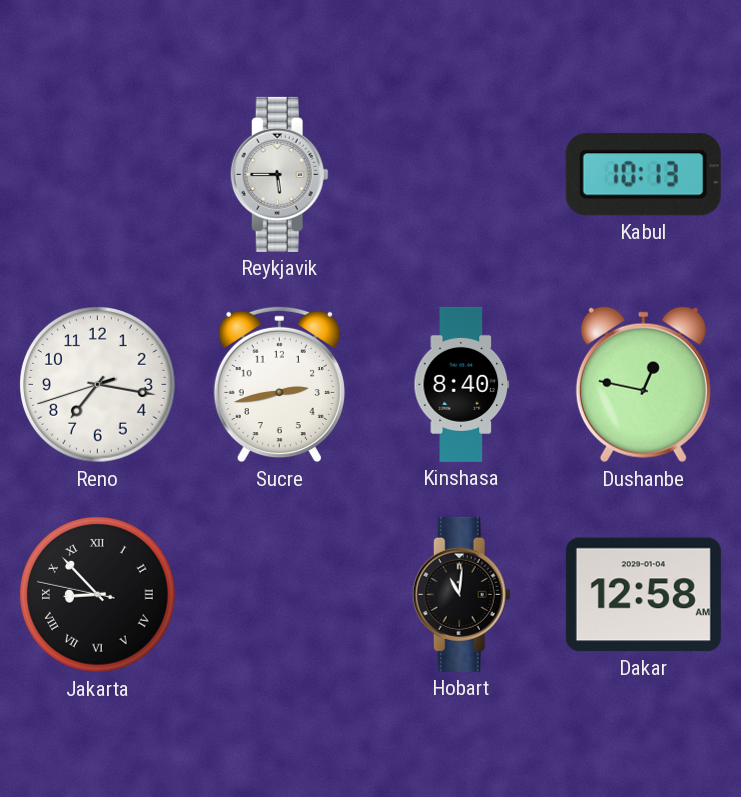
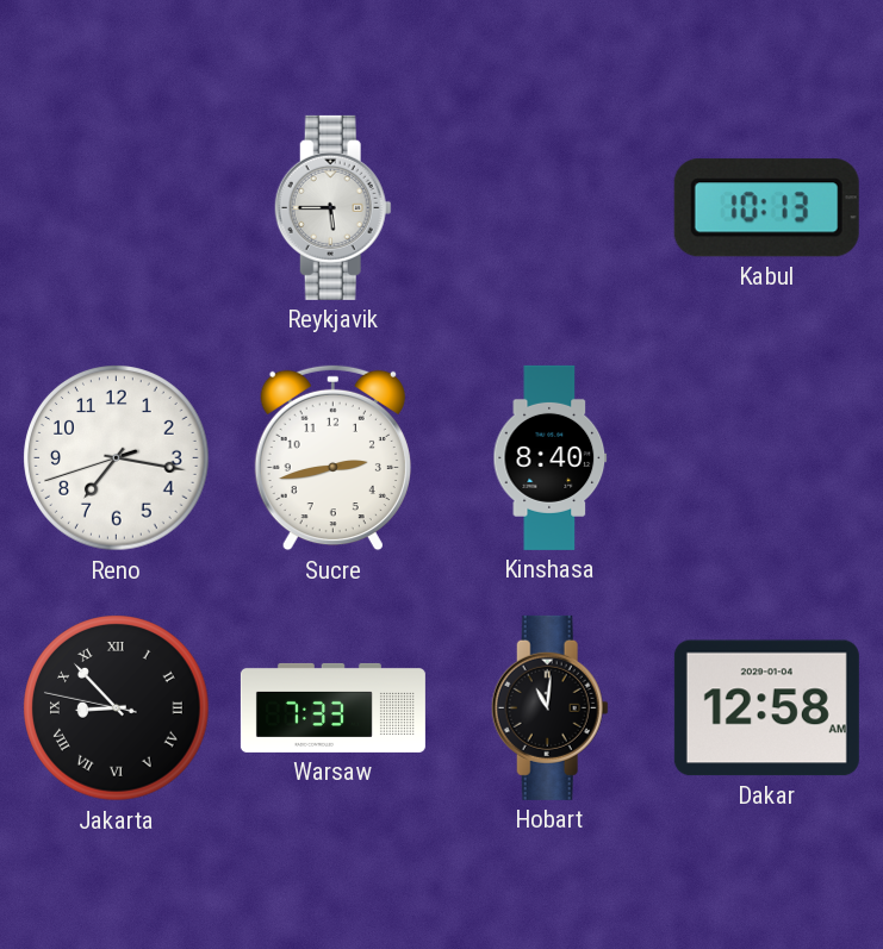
Dushanbe: 12:47 -> none
Warsaw: none -> 7:33
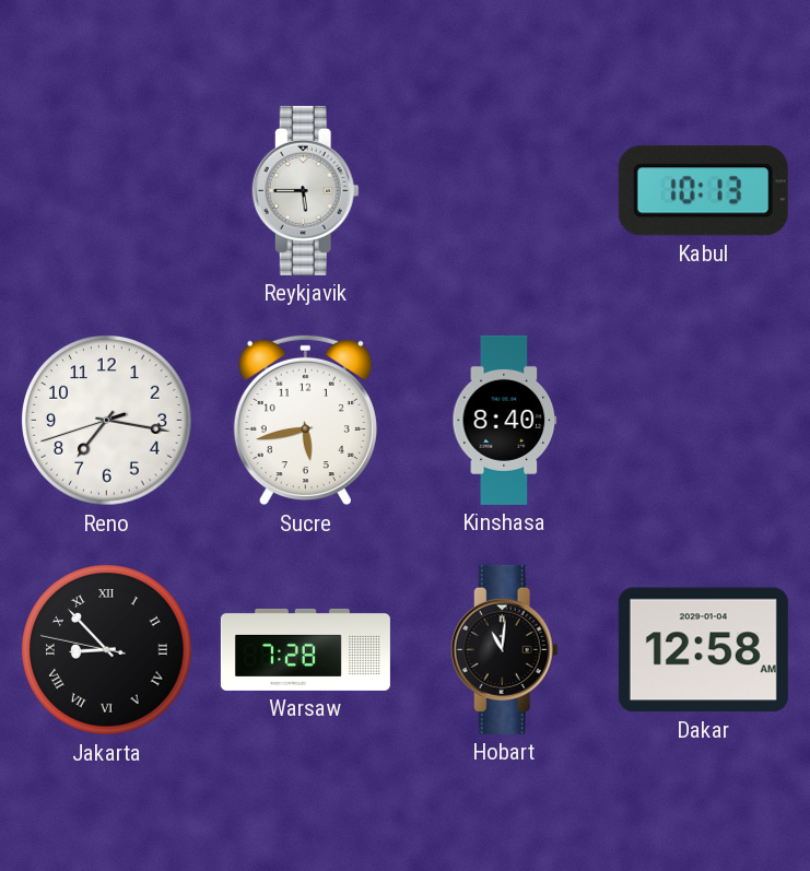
Sucre: 2:43 -> 5:43
Warsaw: 7:33 -> 7:28
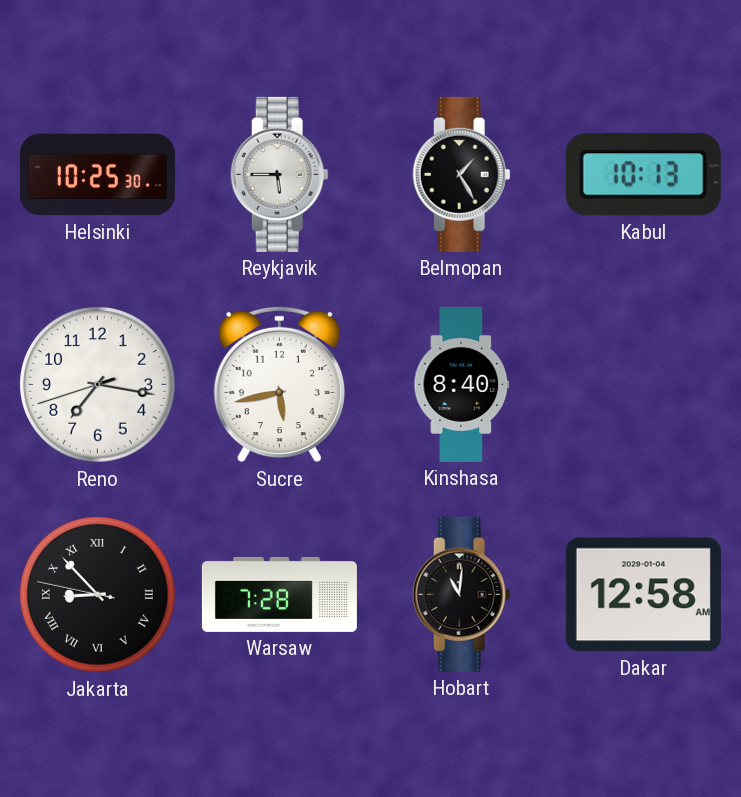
Helsinki: none -> 10:25
Belmopan: none -> 1:25
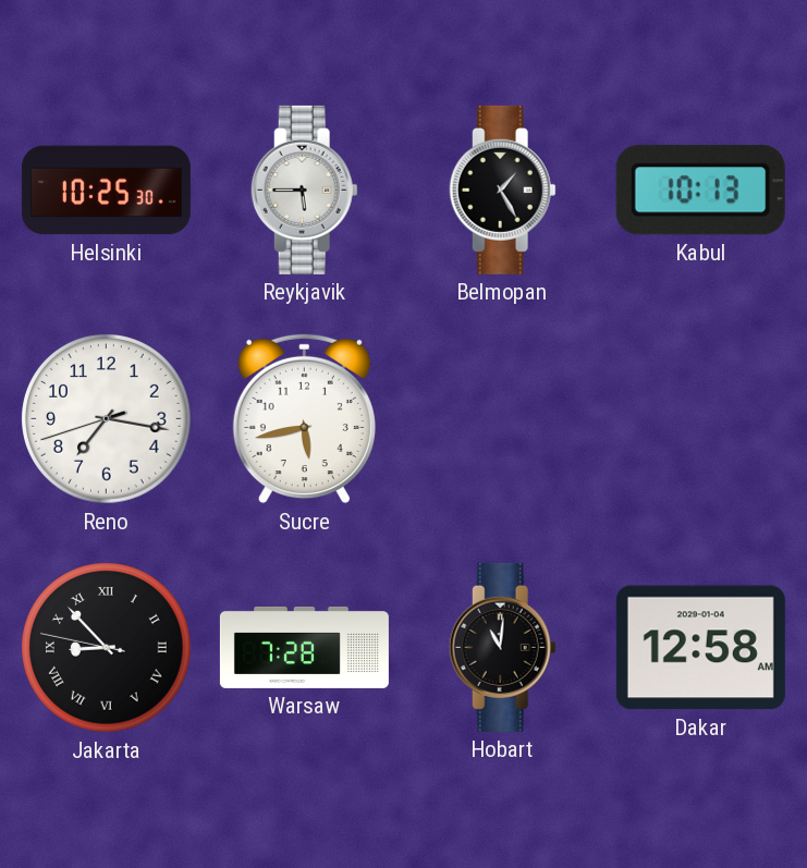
Kinshasa: 8:40 -> none
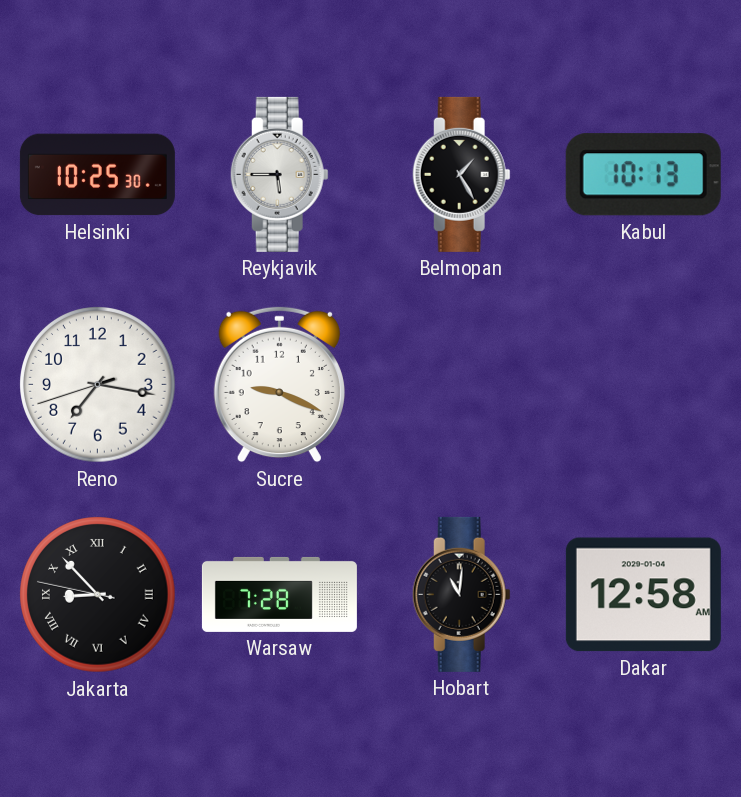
Sucre: 5:43 -> 9:19
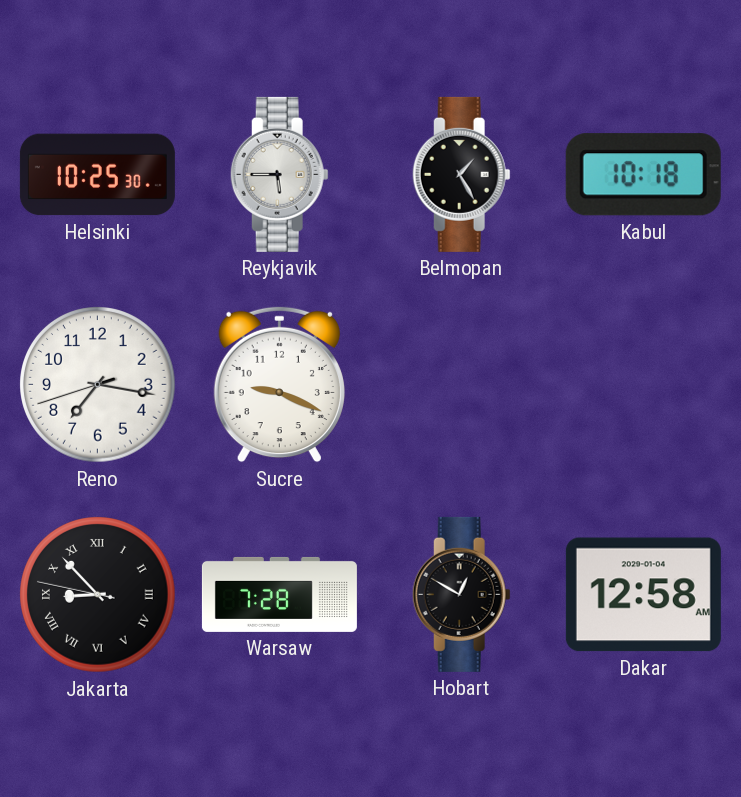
Kabul: 10:13 -> 10:18
Hobart: 11:01 -> 12:50
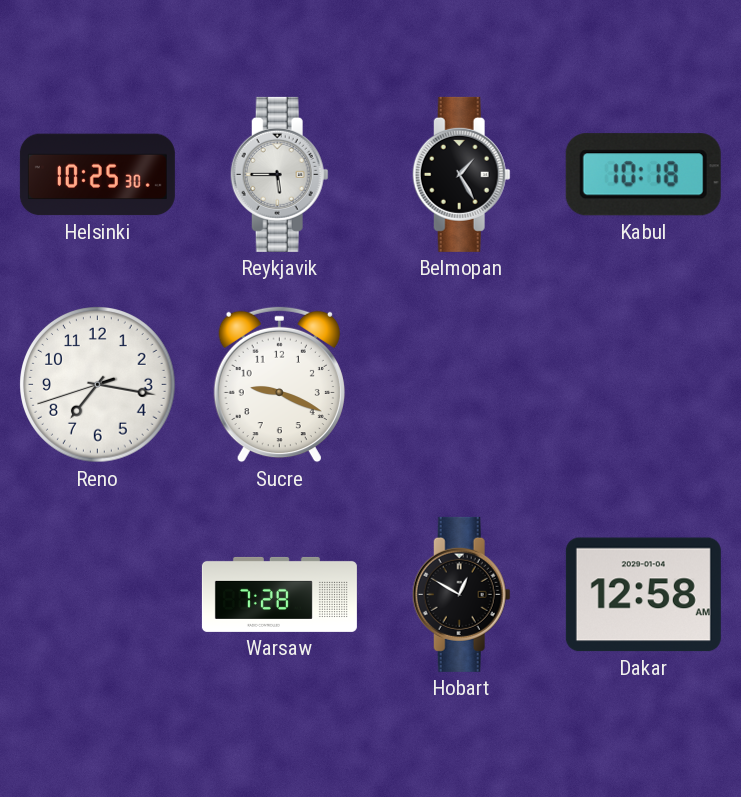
Jakarta: 8:52 -> none
